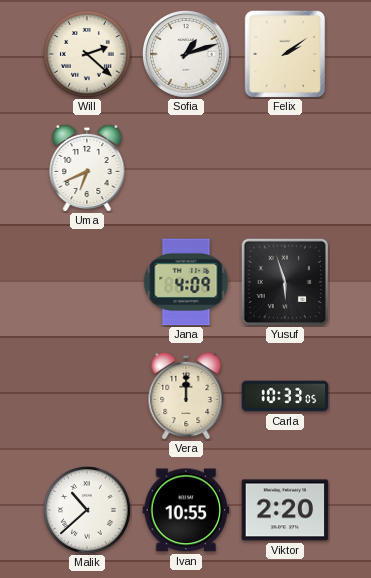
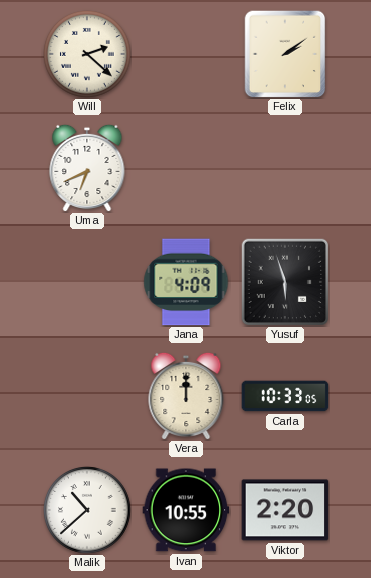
Sofia: 1:12 -> none
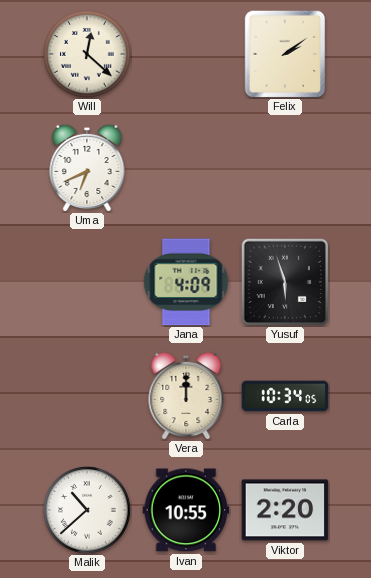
Will: 2:22 -> 12:22
Carla: 10:33 -> 10:34
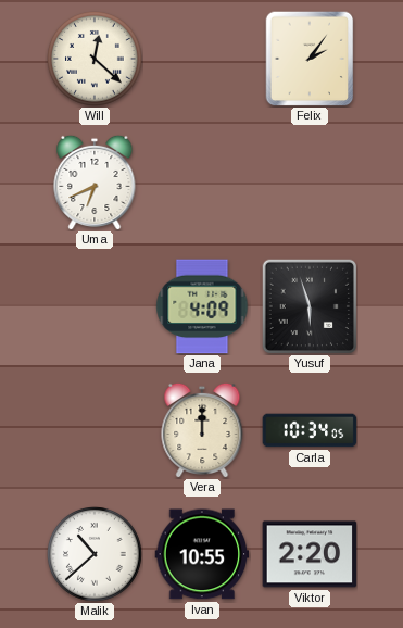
Felix: 2:09 -> 2:06
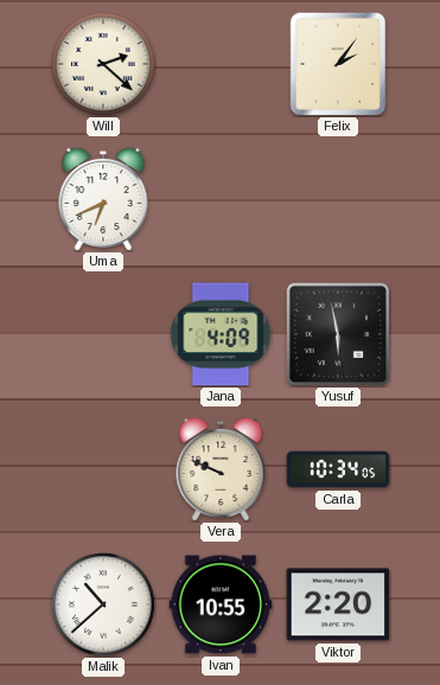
Will: 12:22 -> 2:22
Yusuf: 5:57 -> 5:58
Vera: 12:00 -> 9:49
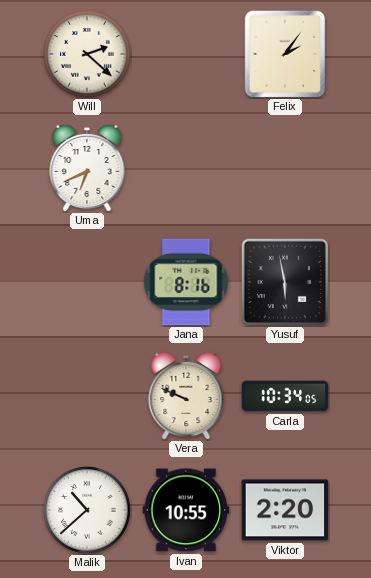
Jana: 4:09 -> 8:16
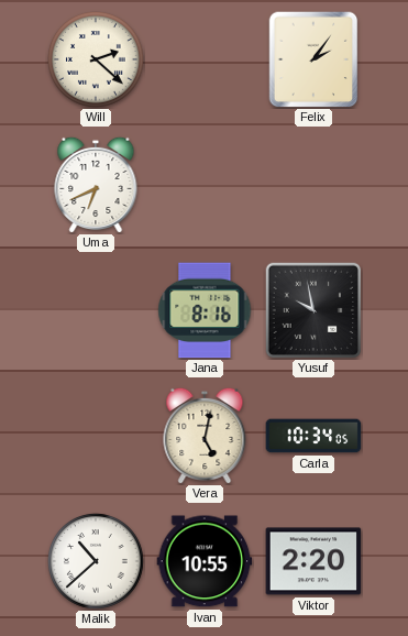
Yusuf: 5:58 -> 9:58
Vera: 9:49 -> 5:02
